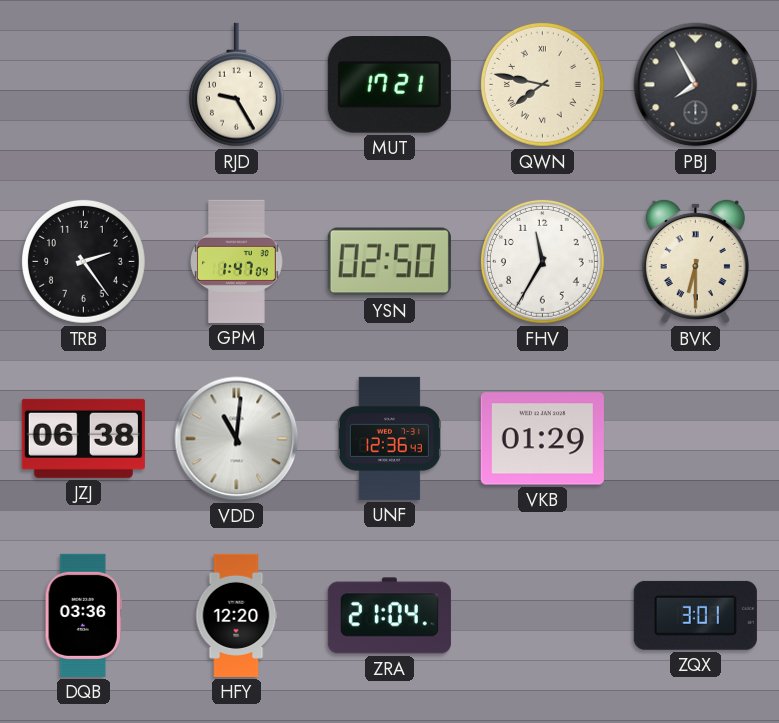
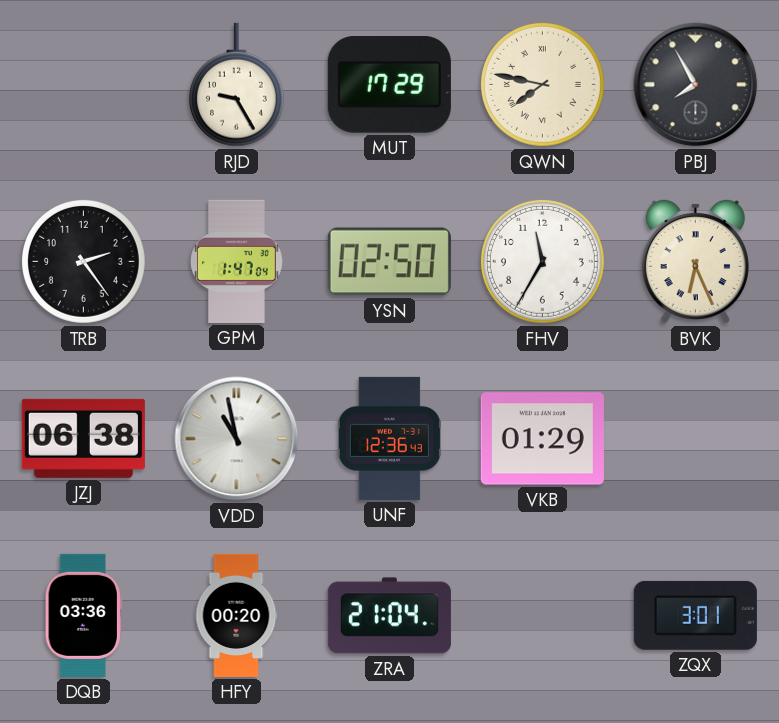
MUT: 17:21 -> 17:29
BVK: 6:30 -> 6:26
VDD: 11:01 -> 10:58
HFY: 12:20 -> 00:20
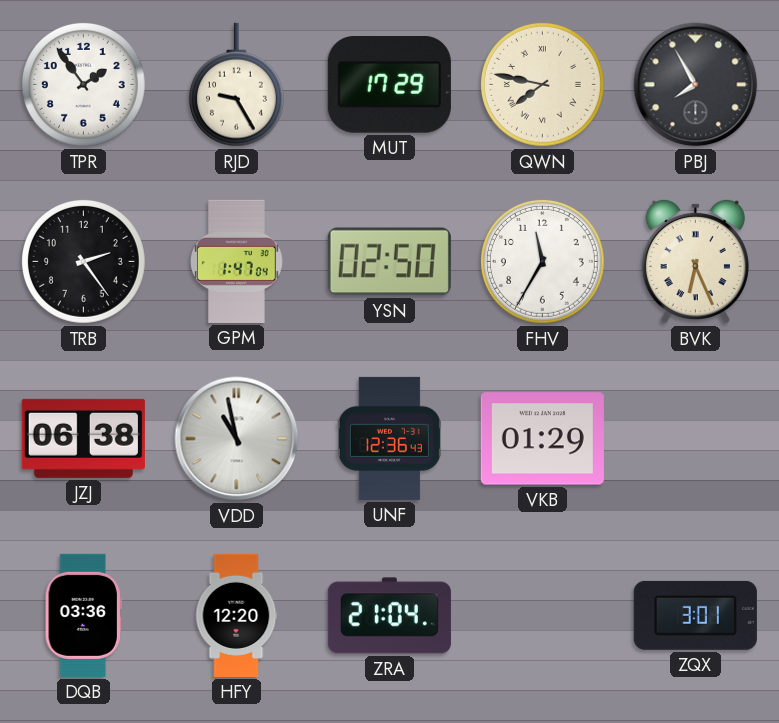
TPR: none -> 1:54
HFY: 00:20 -> 12:20
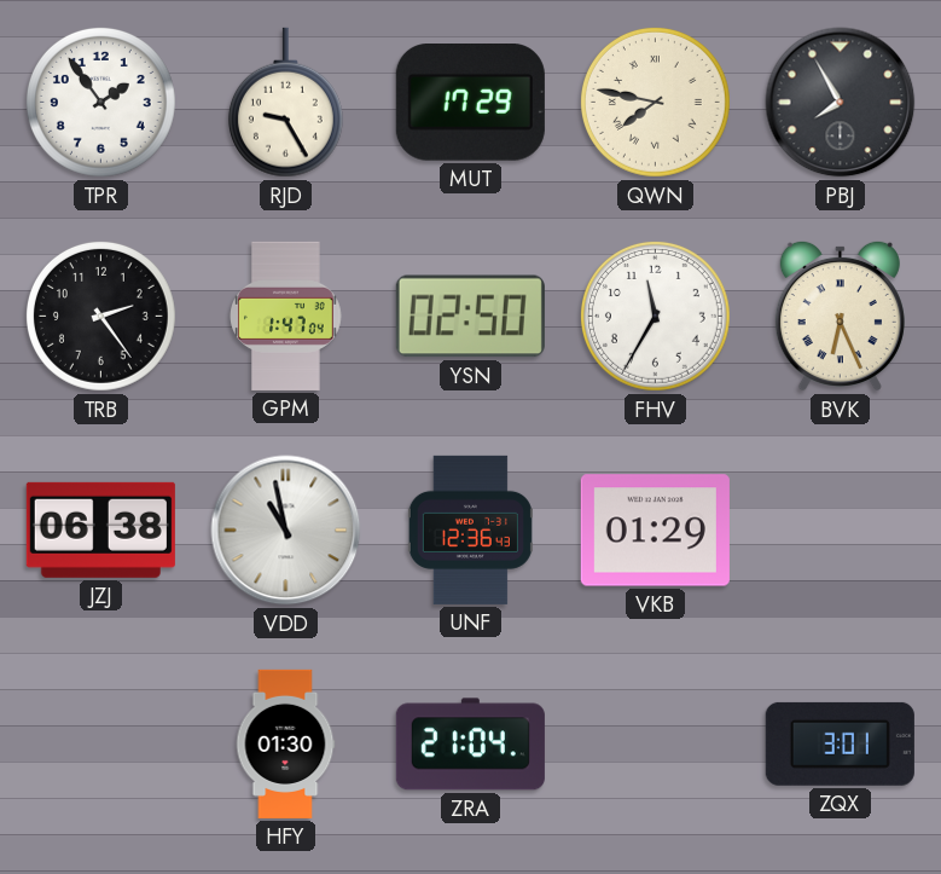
DQB: 03:36 -> none
HFY: 12:20 -> 01:30
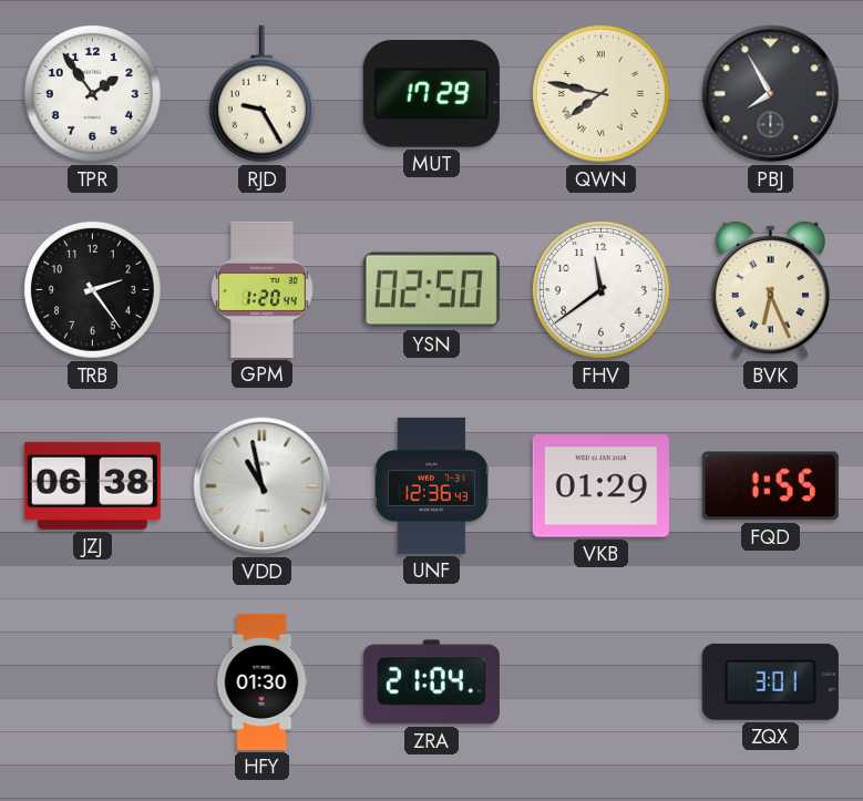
GPM: 1:47 -> 1:20
FHV: 11:35 -> 11:39
FQD: none -> 1:55
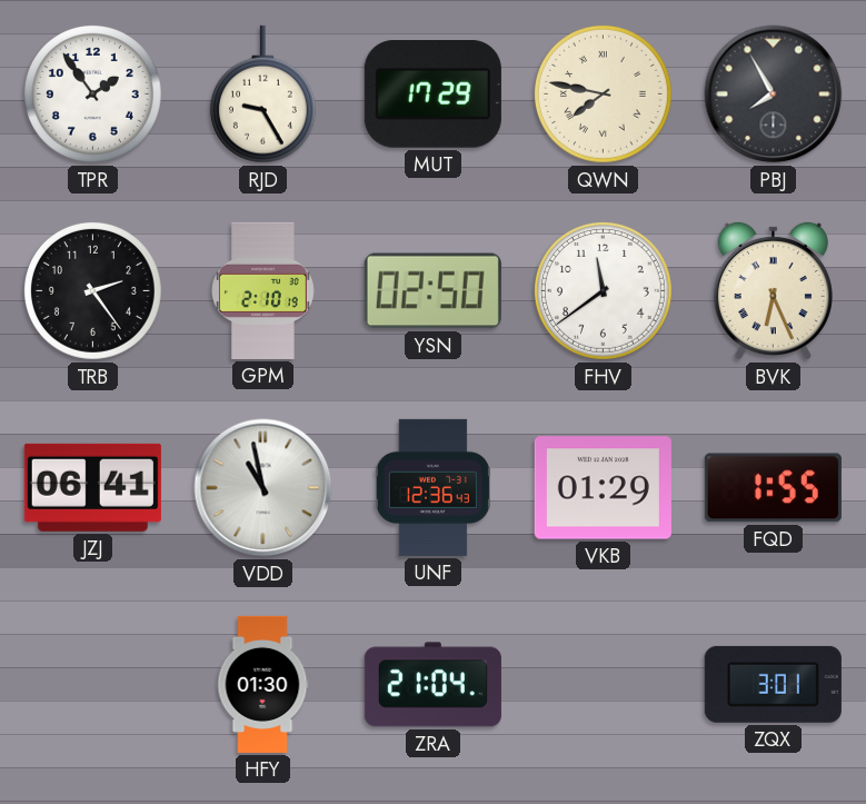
GPM: 1:20 -> 2:10
JZJ: 06:38 -> 06:41
